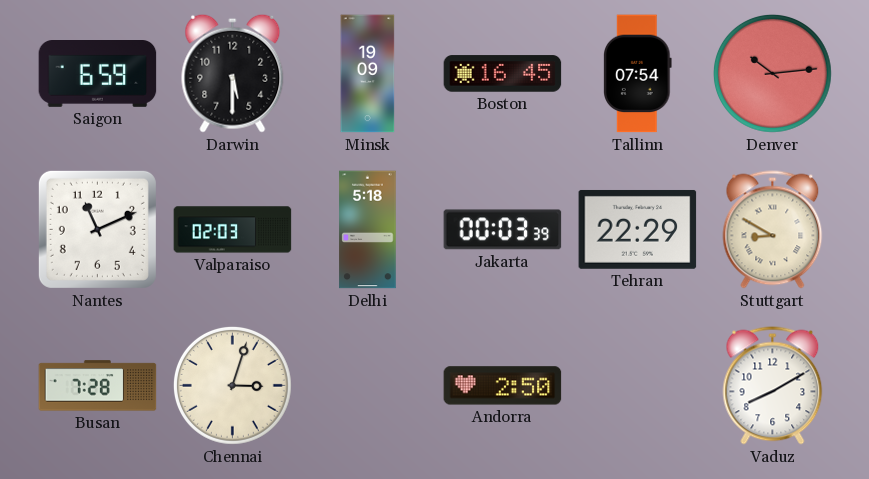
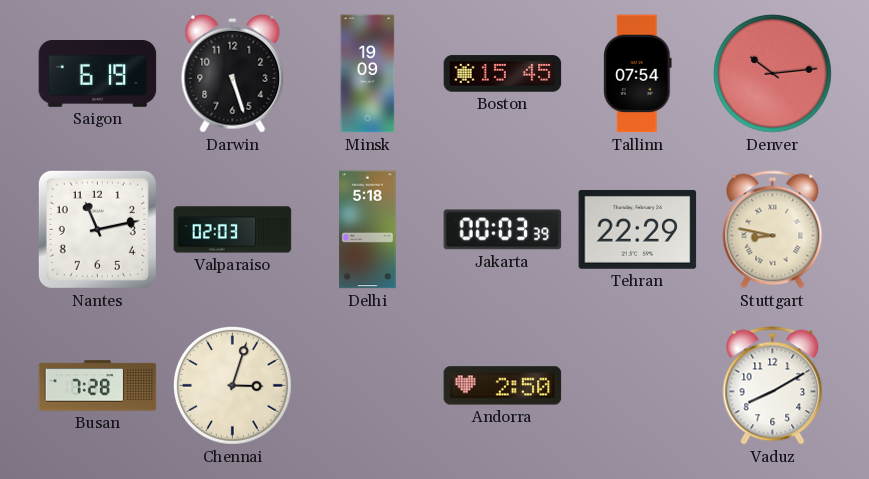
Saigon: 6:59 -> 6:19
Darwin: 5:30 -> 5:27
Boston: 16:45 -> 15:45
Nantes: 11:11 -> 11:13
Stuttgart: 8:50 -> 8:47
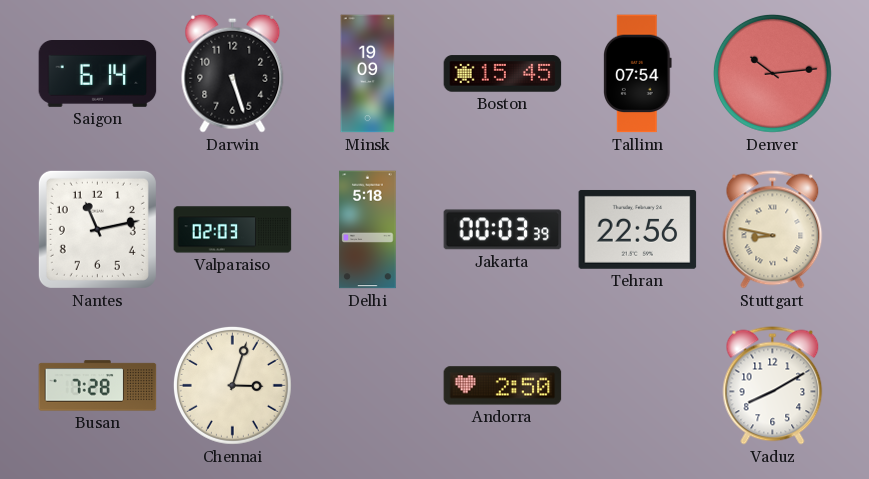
Saigon: 6:19 -> 6:14
Tehran: 22:29 -> 22:56
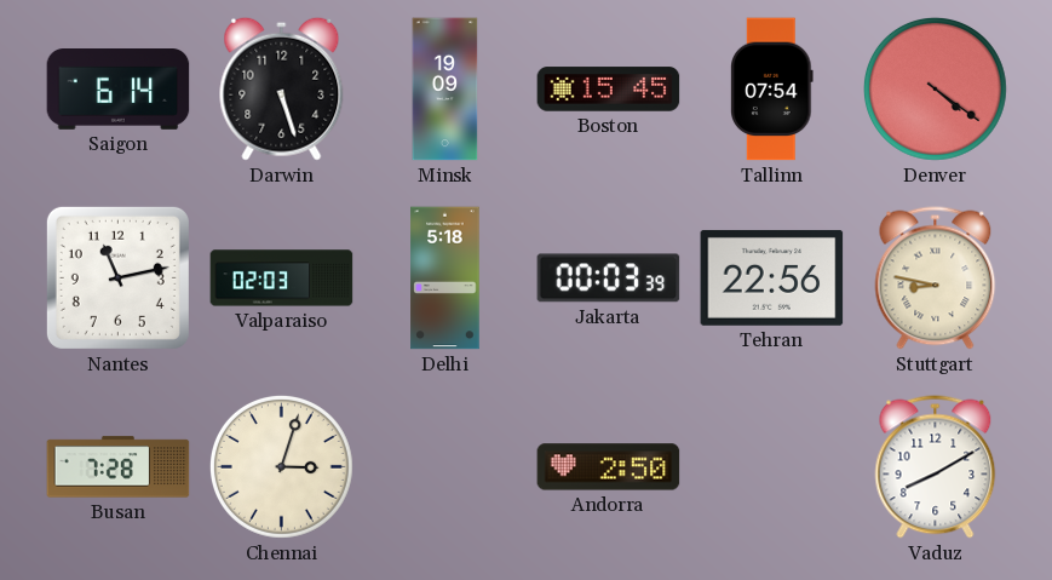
Denver: 10:14 -> 4:21
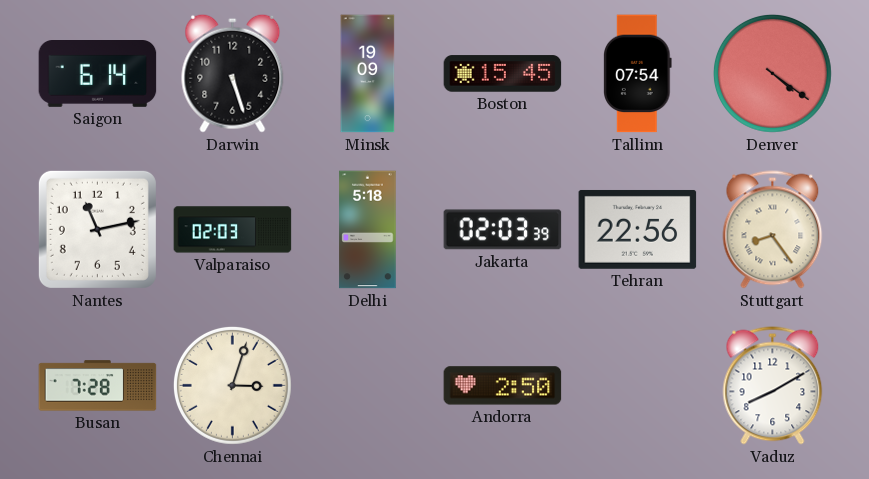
Jakarta: 00:03 -> 02:03
Stuttgart: 8:47 -> 8:24
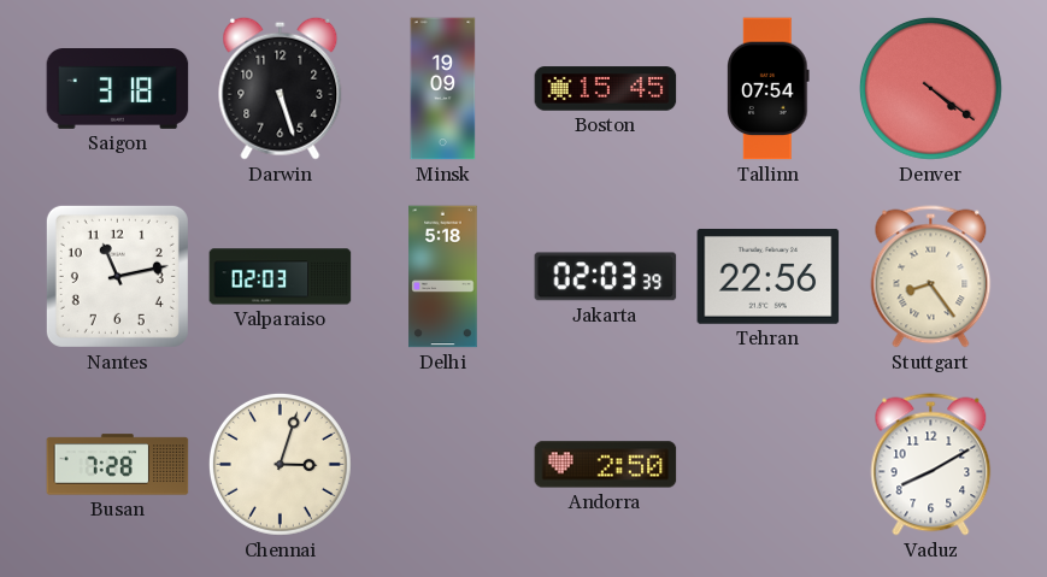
Saigon: 6:14 -> 3:18
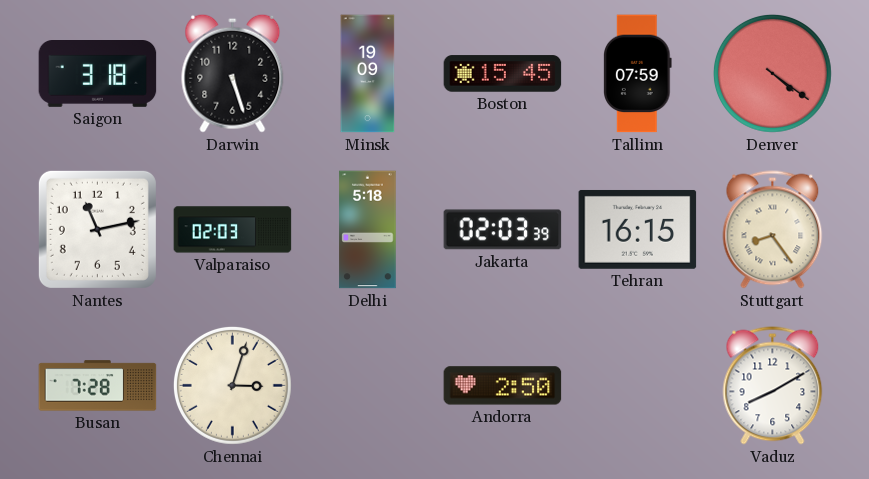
Tallinn: 07:54 -> 07:59
Tehran: 22:56 -> 16:15
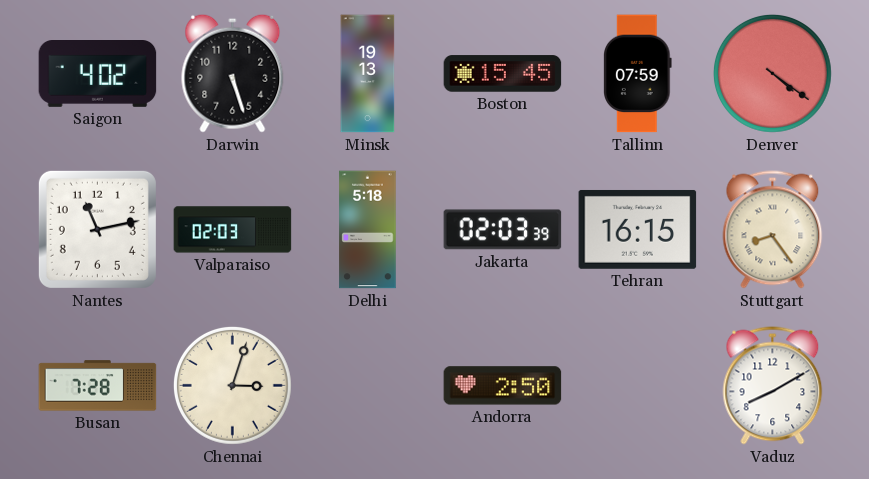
Saigon: 3:18 -> 4:02
Minsk: 19:09 -> 19:13
